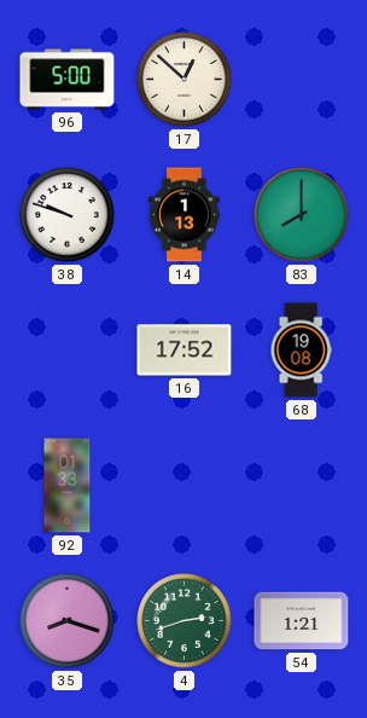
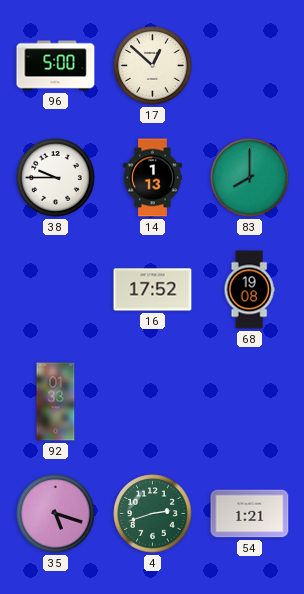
38: 9:48 -> 9:45
35: 8:18 -> 5:18
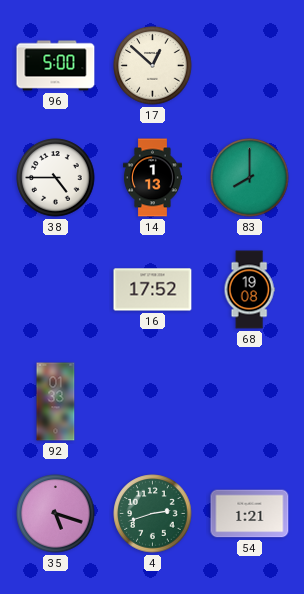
38: 9:45 -> 4:45
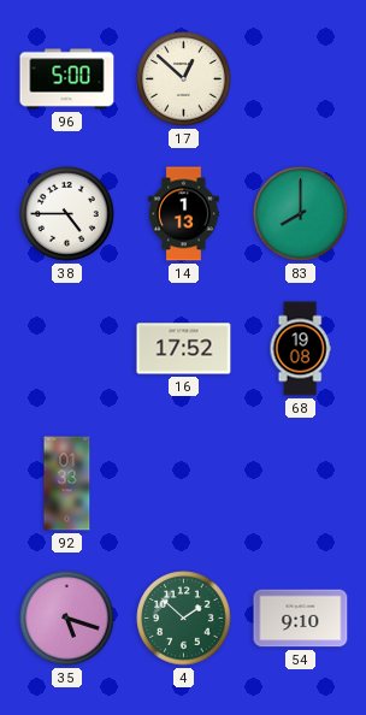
4: 2:42 -> 1:52
54: 1:21 -> 9:10
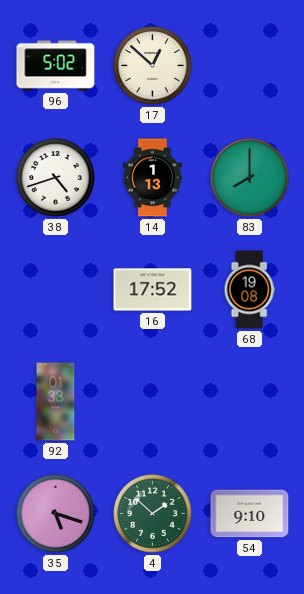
96: 5:00 -> 5:02
38: 4:45 -> 4:42
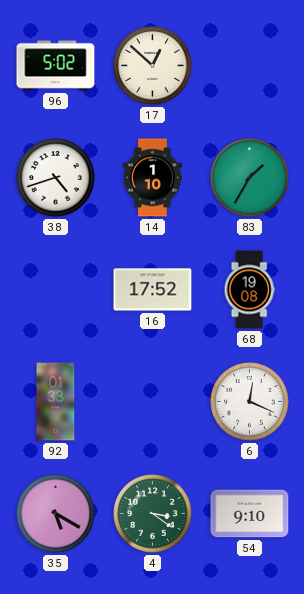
14: 1:13 -> 1:10
83: 8:00 -> 1:35
6: none -> 12:19
35: 5:18 -> 5:20
4: 1:52 -> 3:21
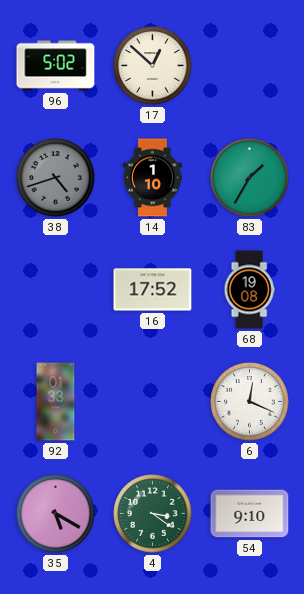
38 dial: white -> grey
